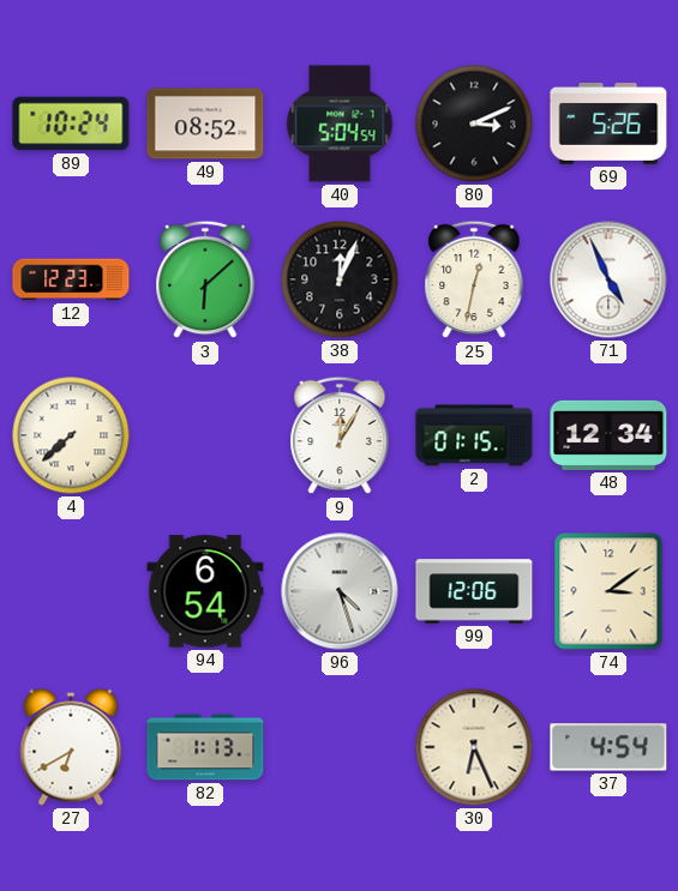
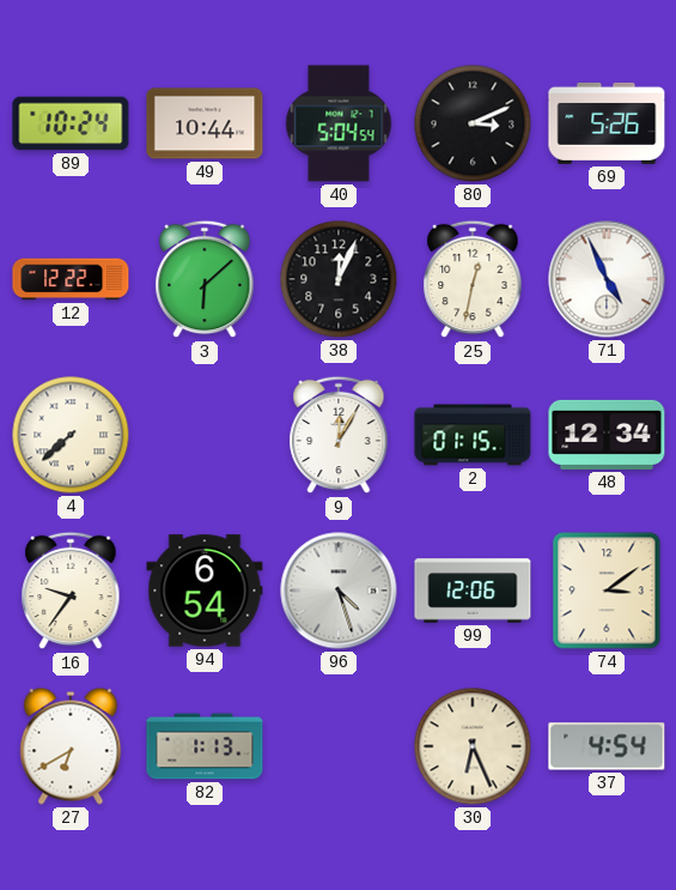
49: 08:52 -> 10:44
12: 12:23 -> 12:22
16: none -> 9:36
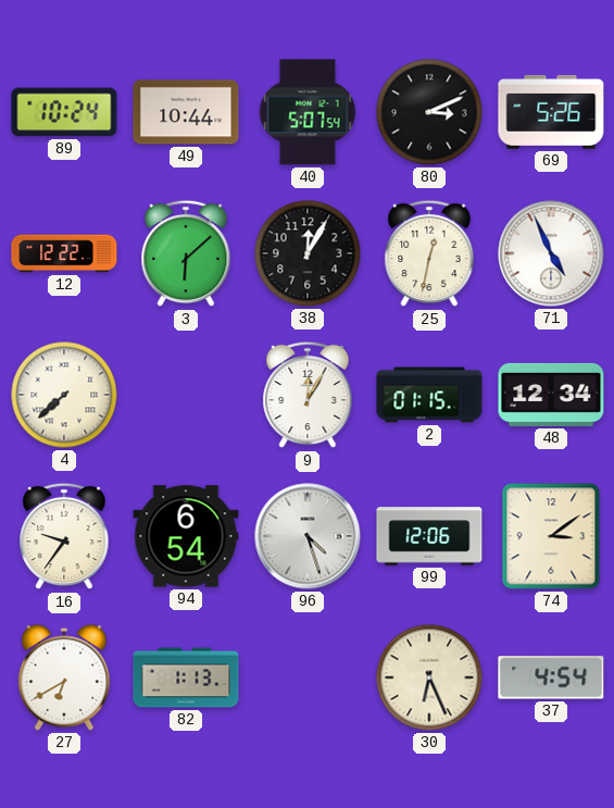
40: 5:04 -> 5:07
38: 12:04 -> 12:05
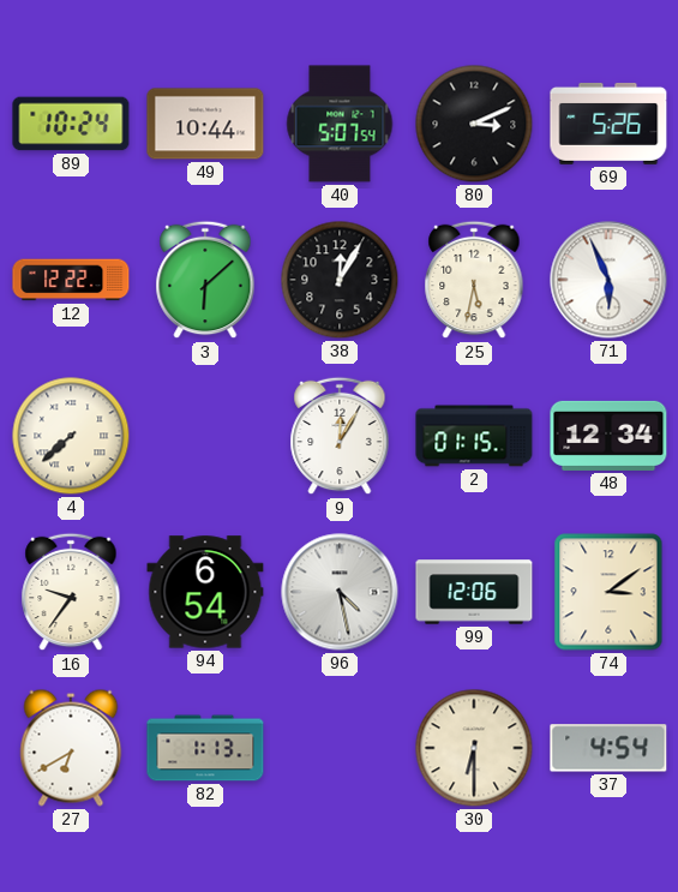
25: 12:32 -> 5:32
71: 4:56 -> 5:56
96: 4:27 -> 4:28
30: 6:26 -> 6:30
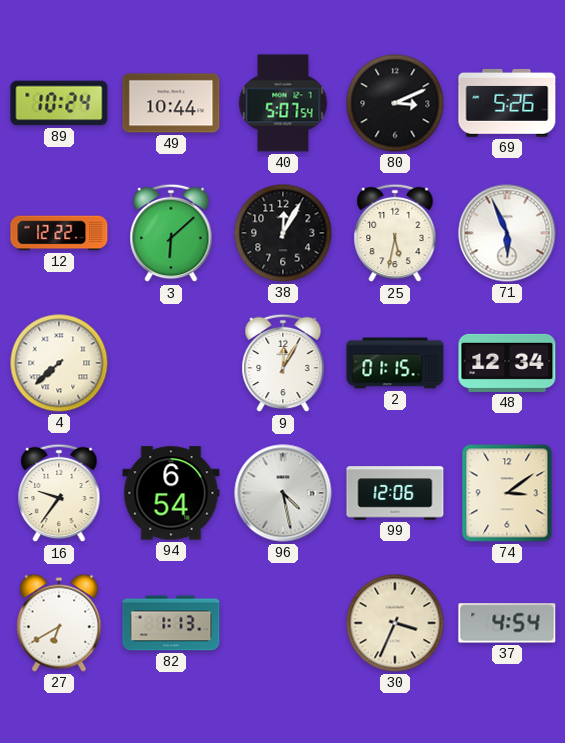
30: 6:30 -> 3:34
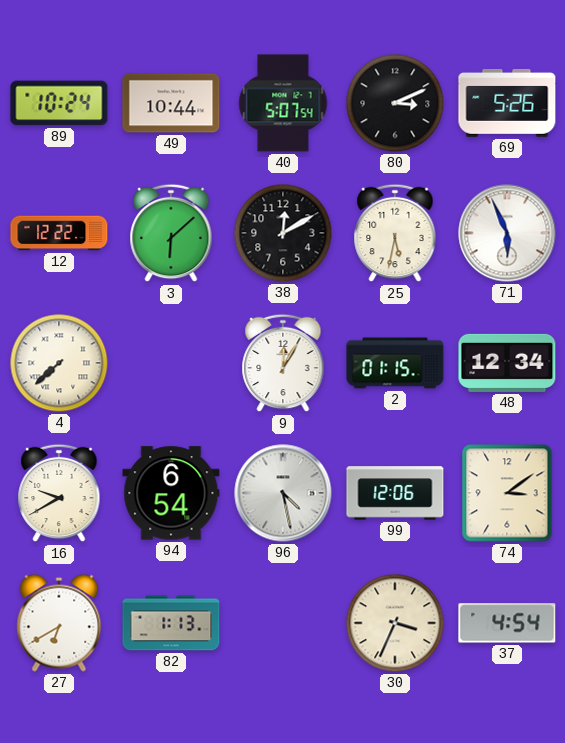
38: 12:05 -> 12:10
16: 9:36 -> 9:40
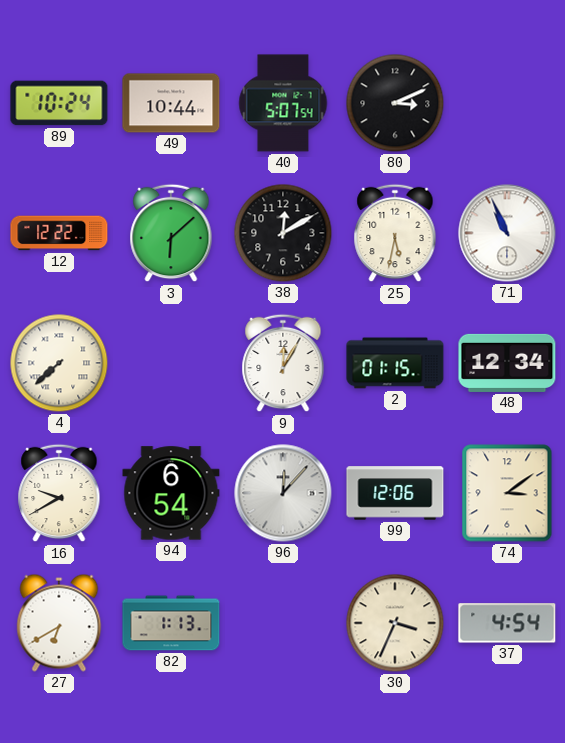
69: 5:26 -> none
71: 5:56 -> 10:56
96: 4:28 -> 12:07
